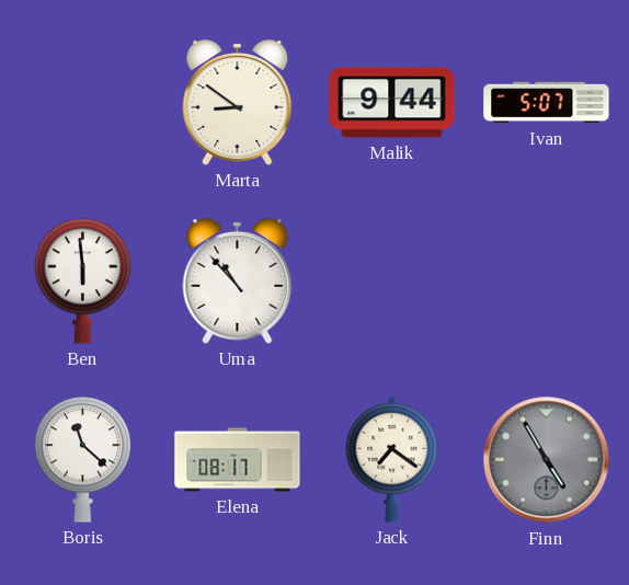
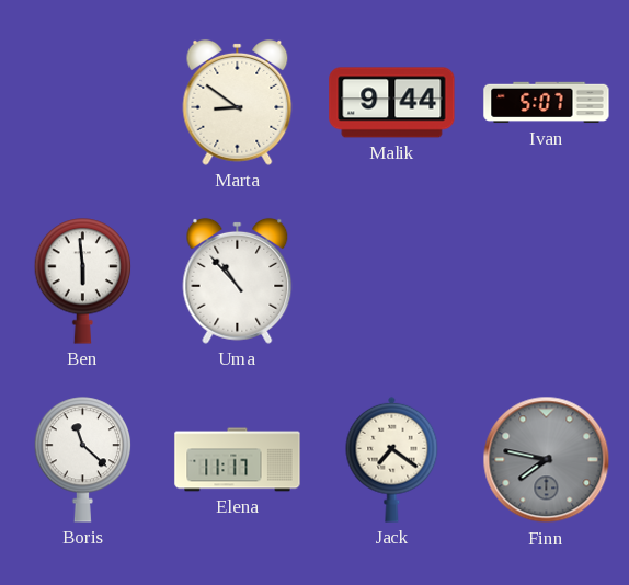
Elena: 08:17 -> 11:17
Finn: 4:55 -> 7:47
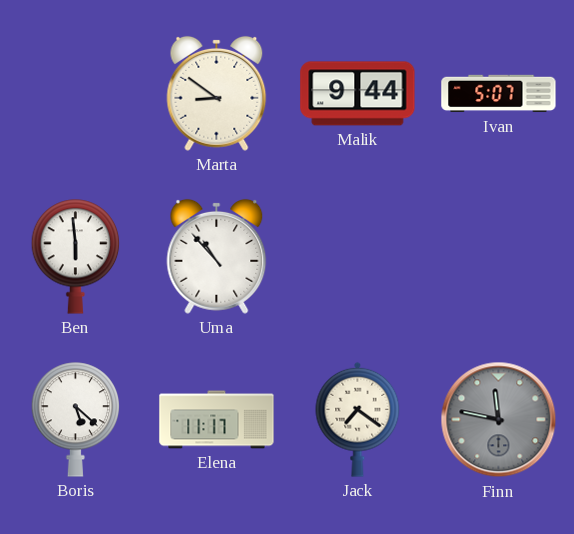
Boris: 11:22 -> 5:22
Finn: 7:47 -> 11:47
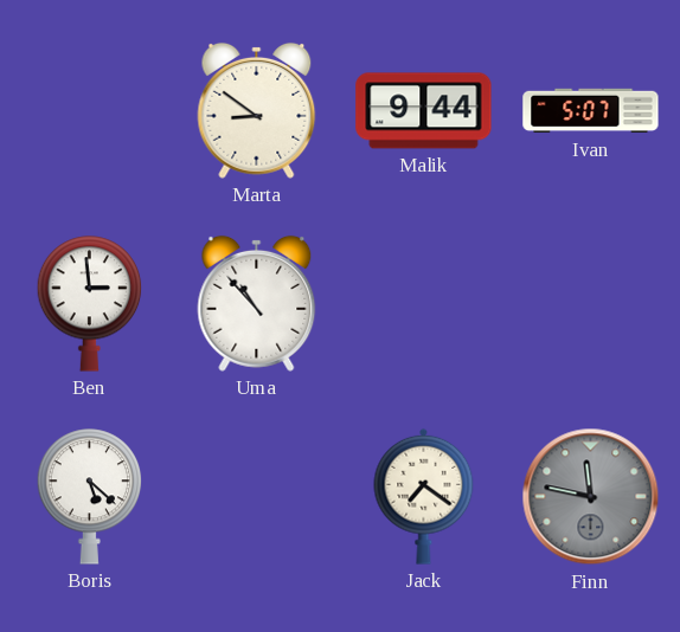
Ben: 5:59 -> 2:59
Elena: 11:17 -> none
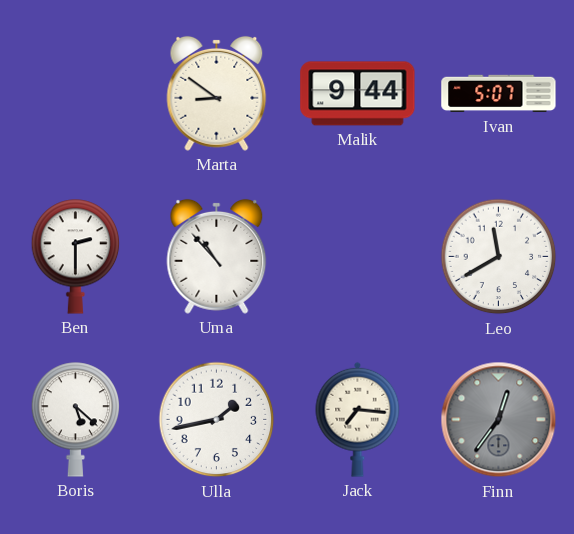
Ben: 2:59 -> 2:30
Leo: none -> 11:40
Ulla: none -> 1:43
Jack: 7:21 -> 7:16
Finn: 11:47 -> 12:36
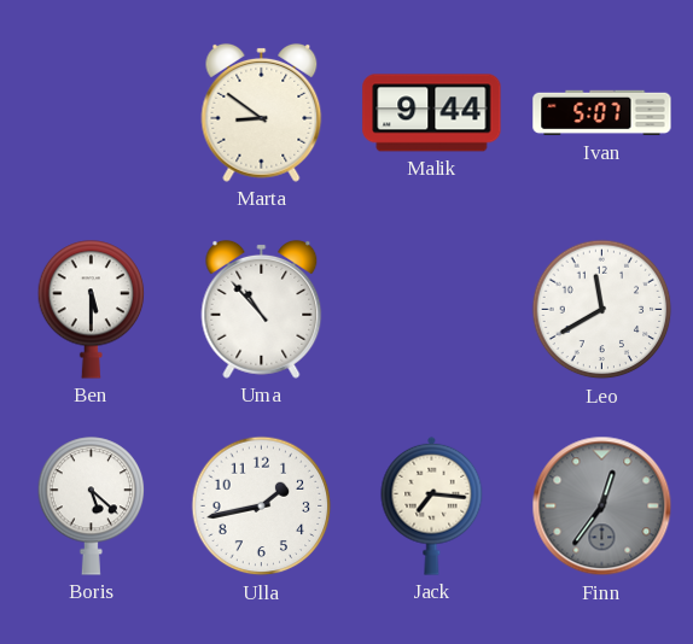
Ben: 2:30 -> 5:30
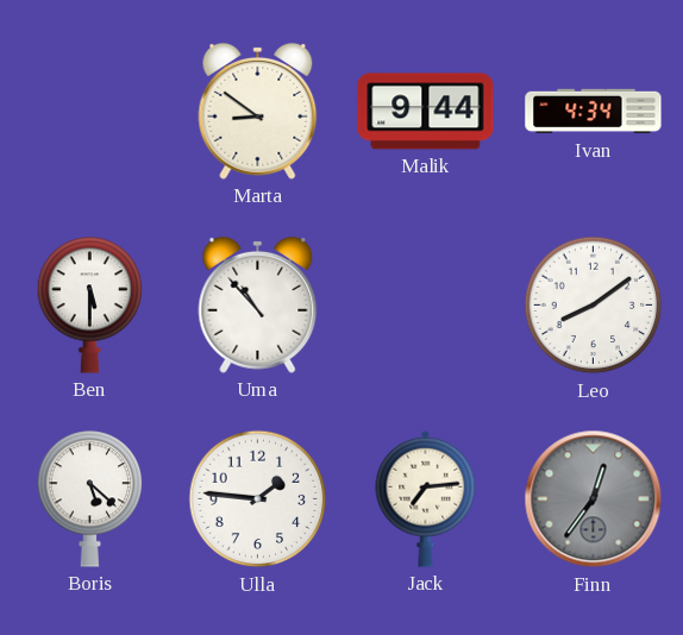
Ivan: 5:07 -> 4:34
Leo: 11:40 -> 8:09
Ulla: 1:43 -> 1:46
Jack: 7:16 -> 7:14
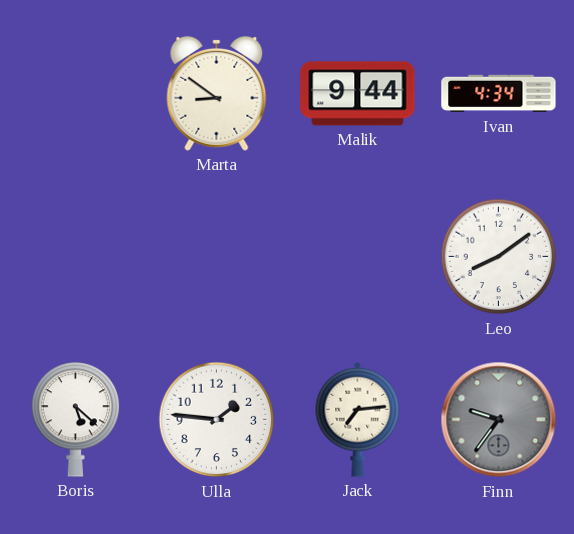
Ben: 5:30 -> none
Uma: 10:53 -> none
Finn: 12:36 -> 9:36
